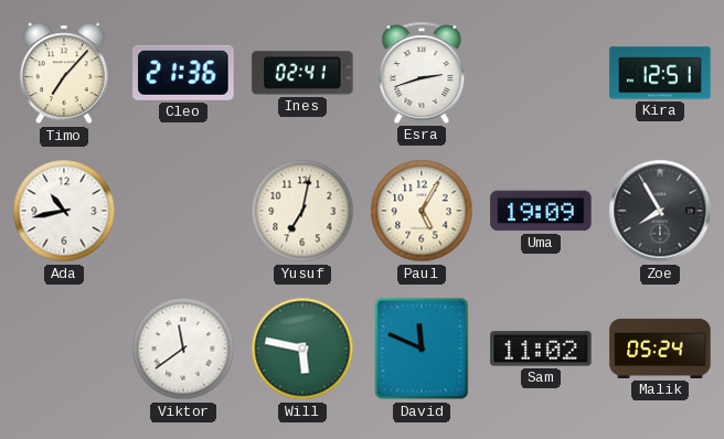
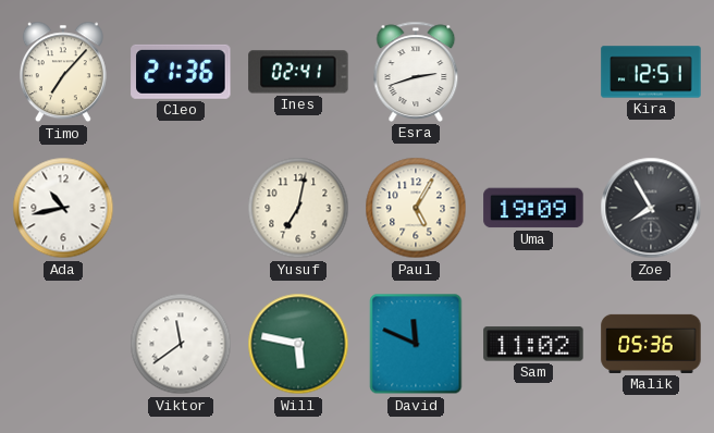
Malik: 05:24 -> 05:36
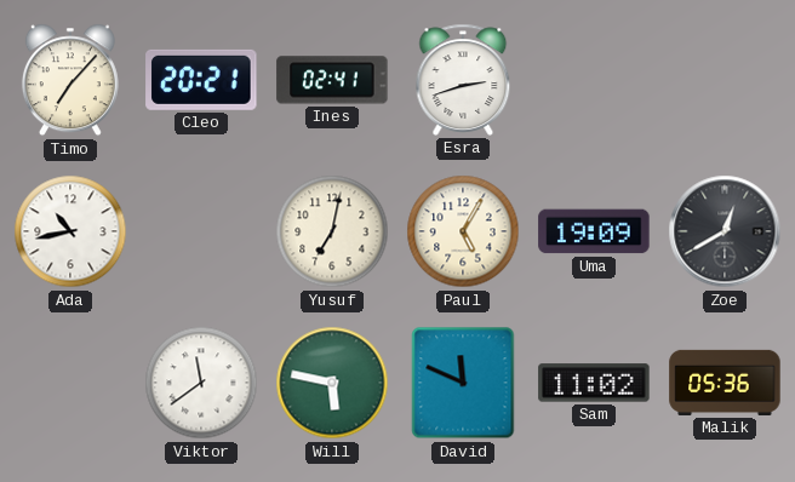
Cleo: 21:36 -> 20:21
Kira: 12:51 -> none
Zoe: 7:55 -> 12:40
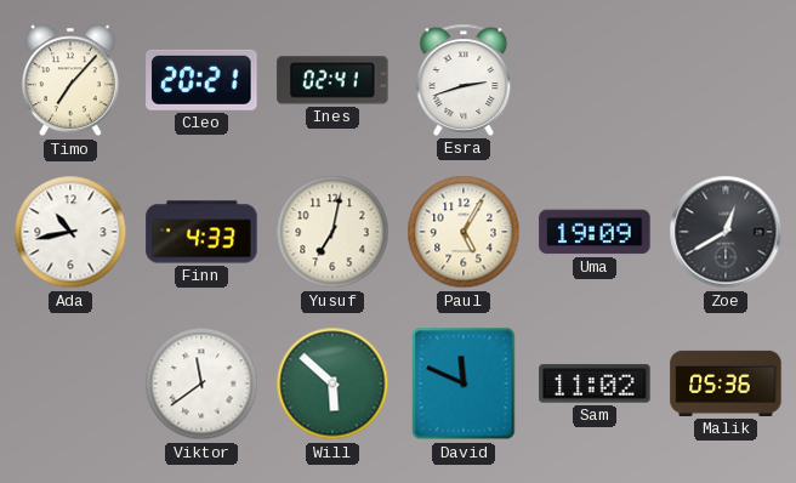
Finn: none -> 4:33
Will: 5:47 -> 5:52
